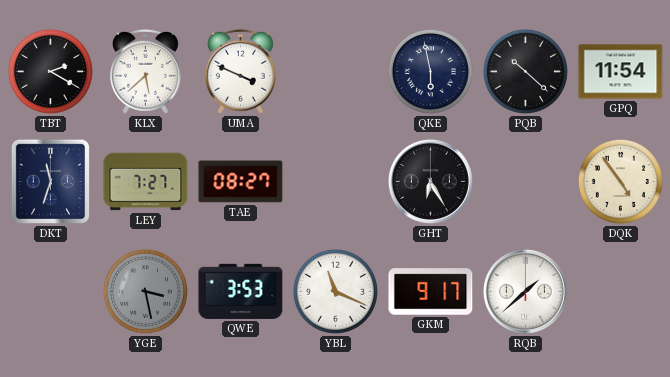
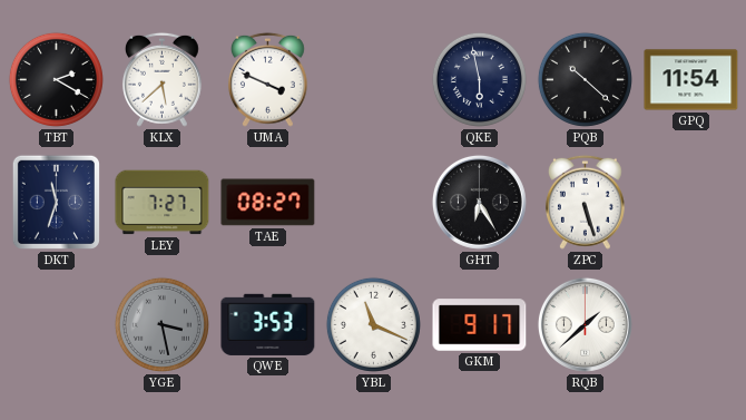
ZPC: none -> 5:27
DQK: 4:54 -> none
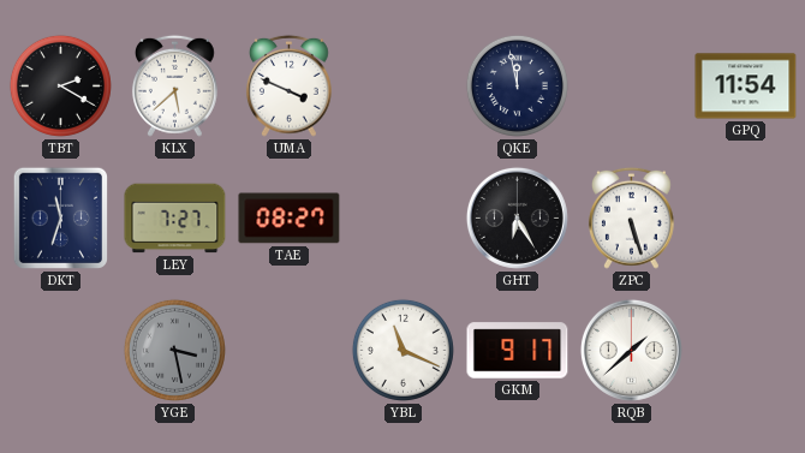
QKE: 5:58 -> 11:58
PQB: 10:22 -> none
QWE: 3:53 -> none
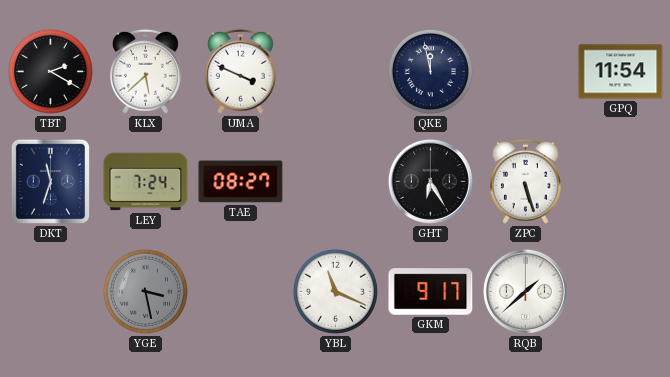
LEY: 7:27 -> 7:24
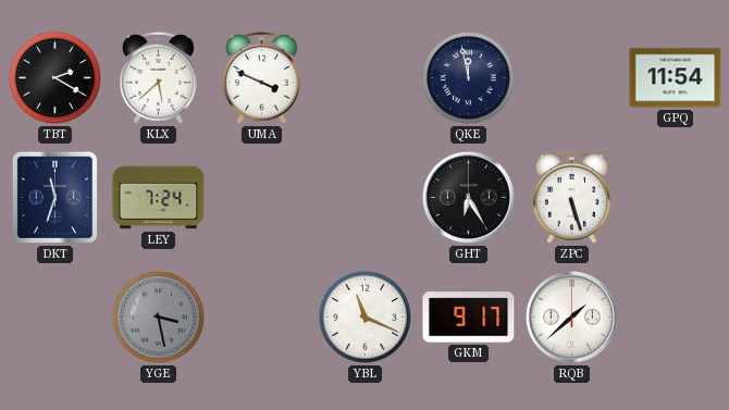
TAE: 08:27 -> none
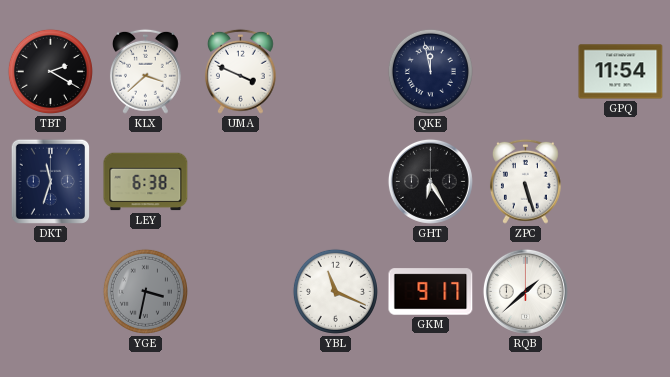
KLX: 5:38 -> 3:38
LEY: 7:24 -> 6:38
YGE: 3:28 -> 3:32
